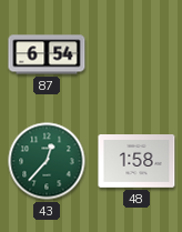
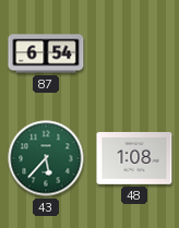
43: 12:37 -> 5:37
48: 1:58 -> 1:08
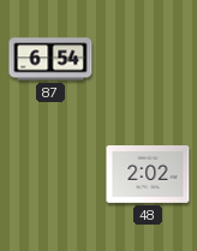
43: 5:37 -> none
48: 1:08 -> 2:02
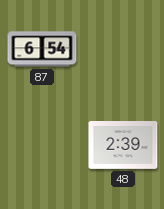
48: 2:02 -> 2:39
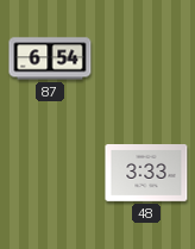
48: 2:39 -> 3:33
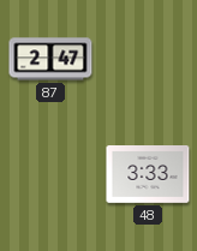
87: 6:54 -> 2:47
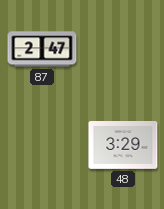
48: 3:33 -> 3:29
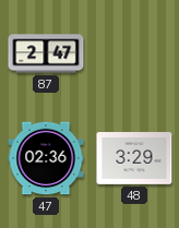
47: none -> 02:36
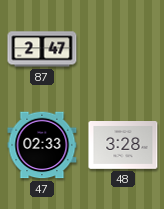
47: 02:36 -> 02:33
48: 3:29 -> 3:28
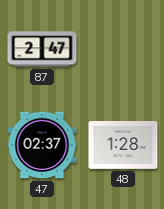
47: 02:33 -> 02:37
48: 3:28 -> 1:28
